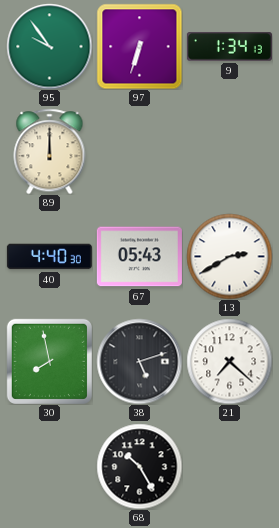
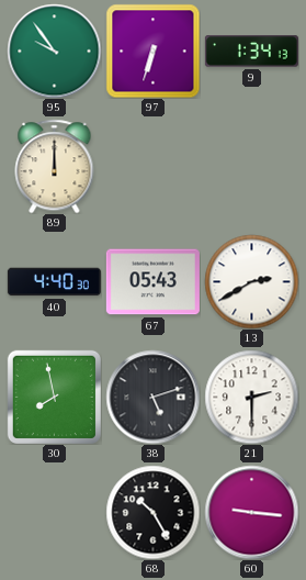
21: 7:22 -> 2:30
60: none -> 9:16
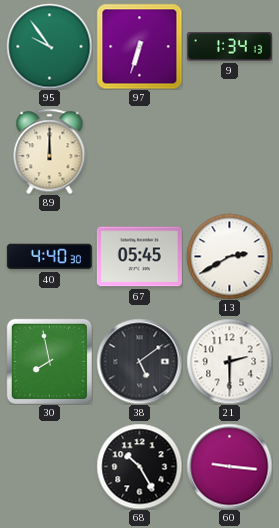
67: 05:43 -> 05:45
38: 5:12 -> 5:09
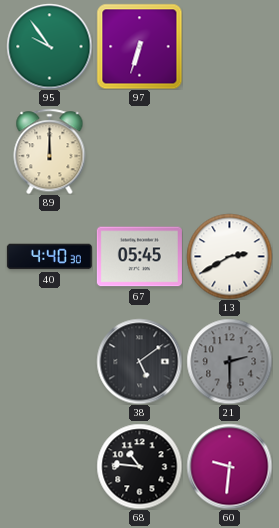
9: 1:34 -> none
30: 7:58 -> none
21 dial: white -> grey
68: 10:25 -> 10:46
60: 9:16 -> 9:31
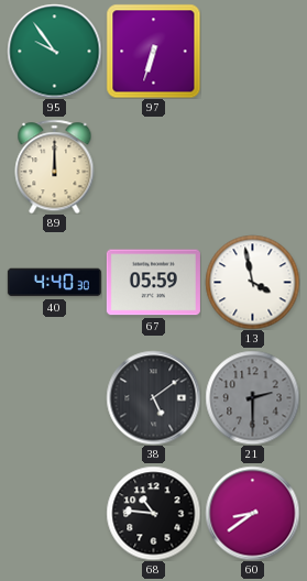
67: 05:45 -> 05:59
13: 2:40 -> 3:58
60: 9:31 -> 8:39
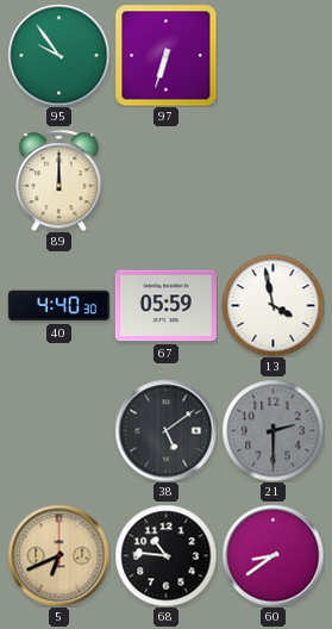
5: none -> 6:41
